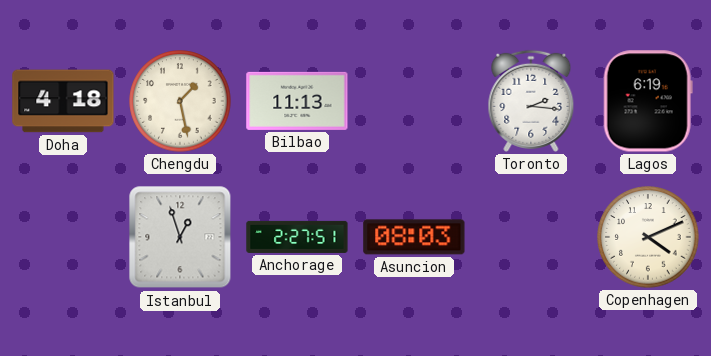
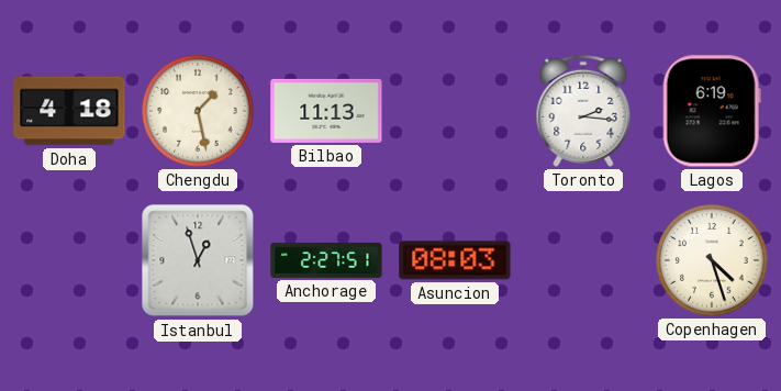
Copenhagen: 4:11 -> 4:27
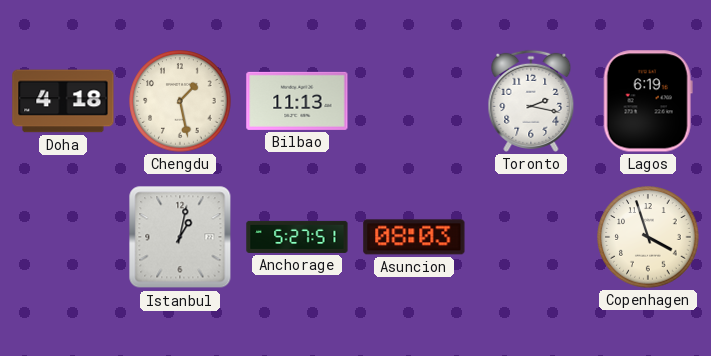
Toronto: 2:16 -> 2:17
Istanbul: 12:57 -> 1:02
Anchorage: 2:27 -> 5:27
Copenhagen: 4:27 -> 3:57
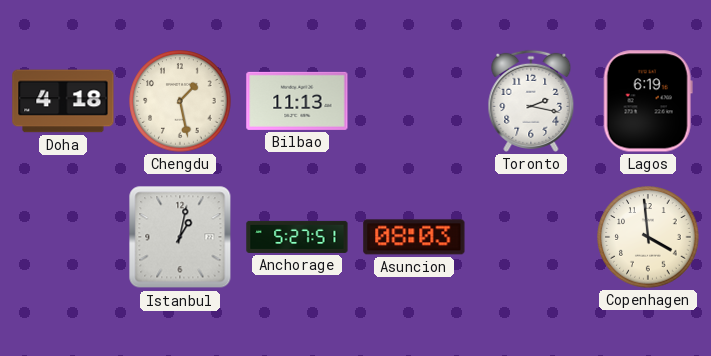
Copenhagen: 3:57 -> 3:59
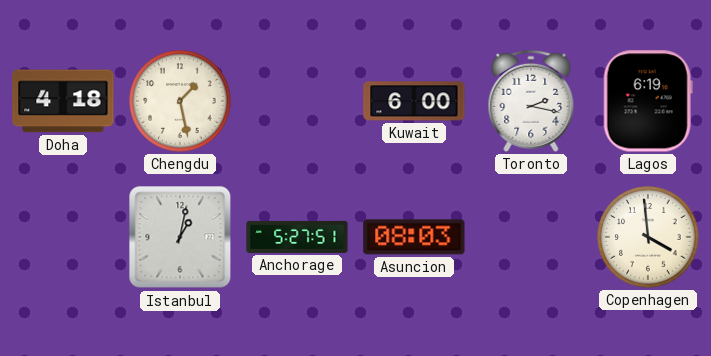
Bilbao: 11:13 -> none
Kuwait: none -> 6:00
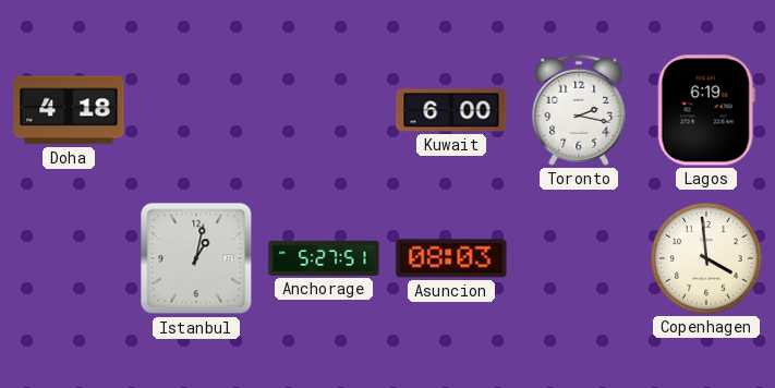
Chengdu: 1:28 -> none
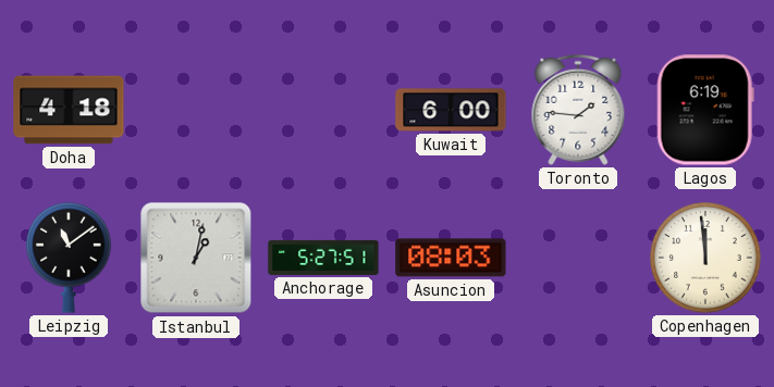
Toronto: 2:17 -> 1:46
Leipzig: none -> 11:09
Copenhagen: 3:59 -> 11:59
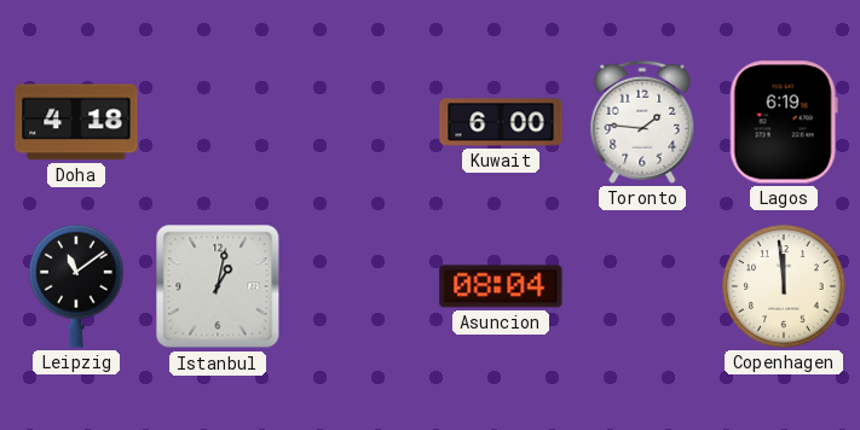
Anchorage: 5:27 -> none
Asuncion: 08:03 -> 08:04
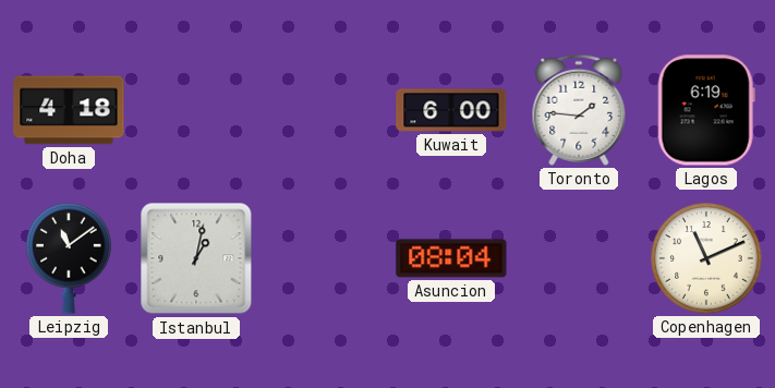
Copenhagen: 11:59 -> 11:11
